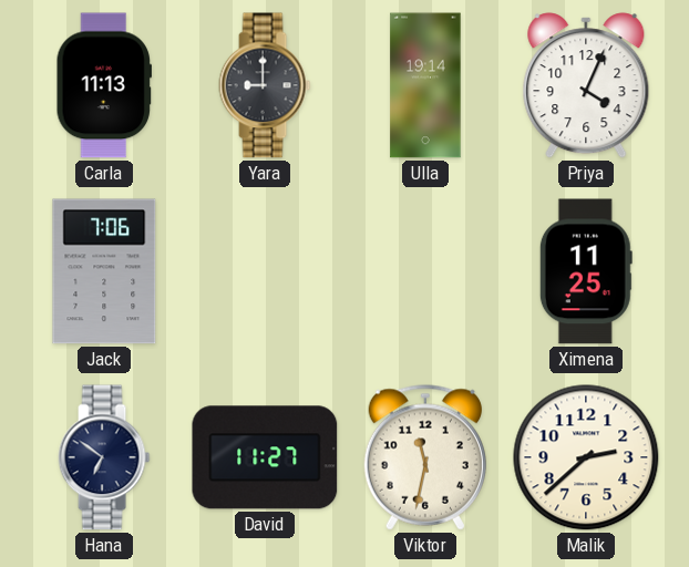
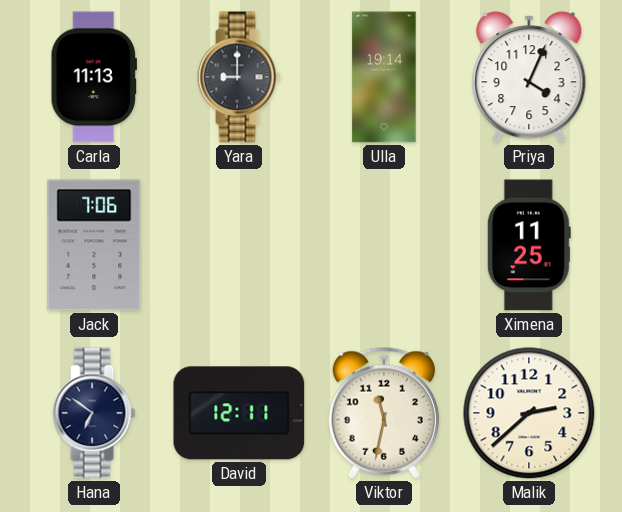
David: 11:27 -> 12:11
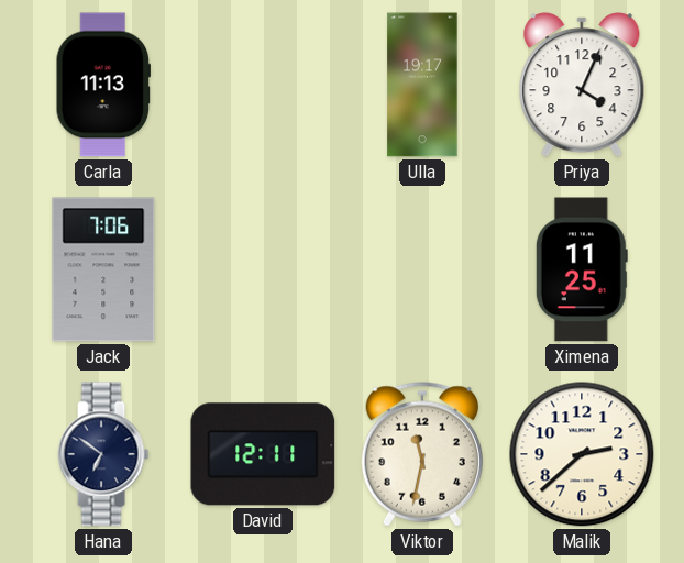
Yara: 9:00 -> none
Ulla: 19:14 -> 19:17
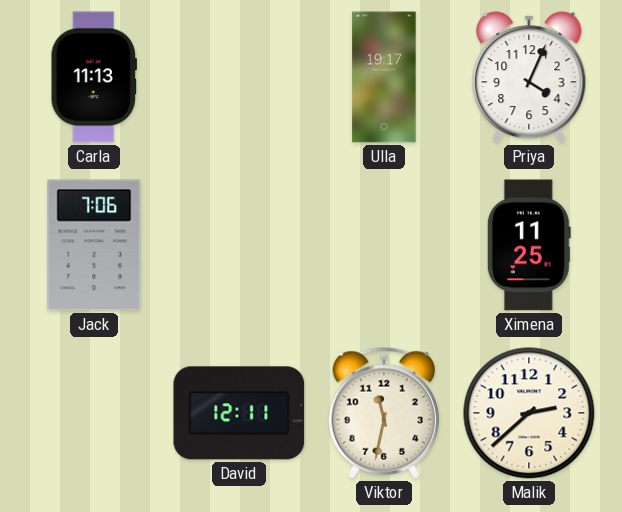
Hana: 6:51 -> none
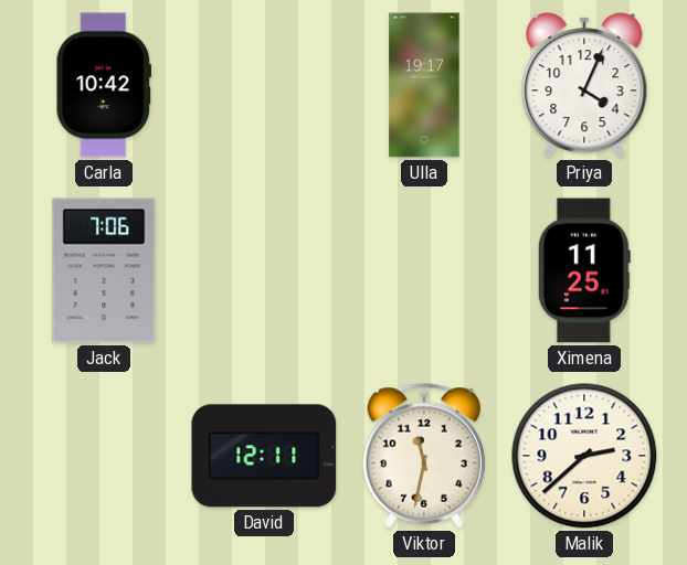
Carla: 11:13 -> 10:42
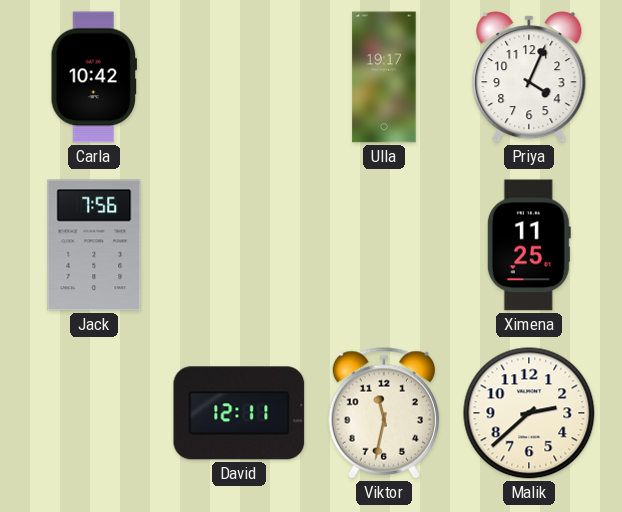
Jack: 7:06 -> 7:56
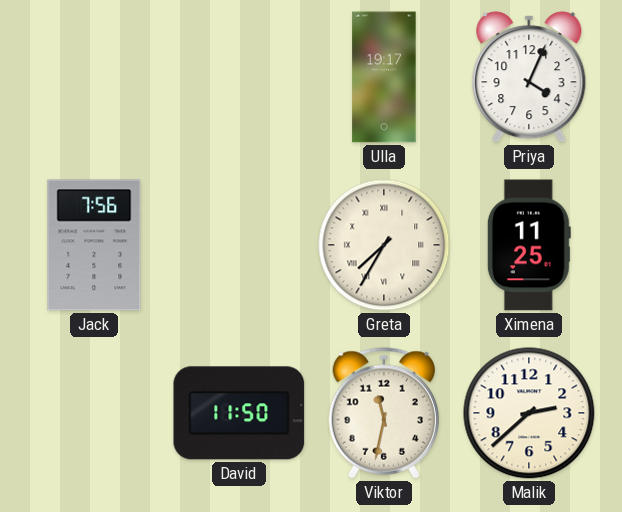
Carla: 10:42 -> none
Greta: none -> 7:35
David: 12:11 -> 11:50
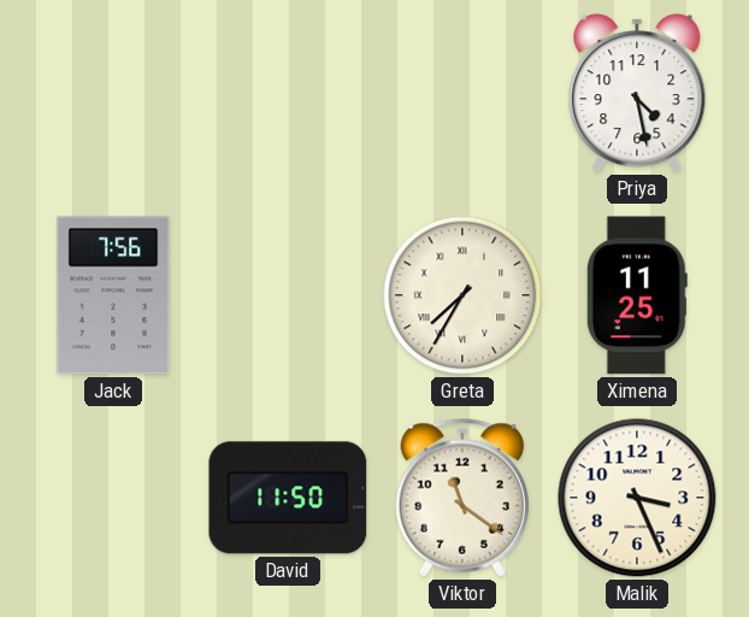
Ulla: 19:17 -> none
Priya: 4:04 -> 4:28
Viktor: 11:32 -> 11:21
Malik: 2:38 -> 3:26
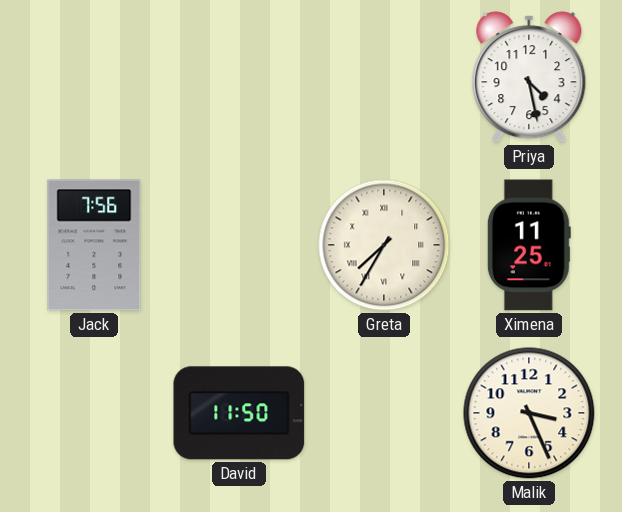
Viktor: 11:21 -> none
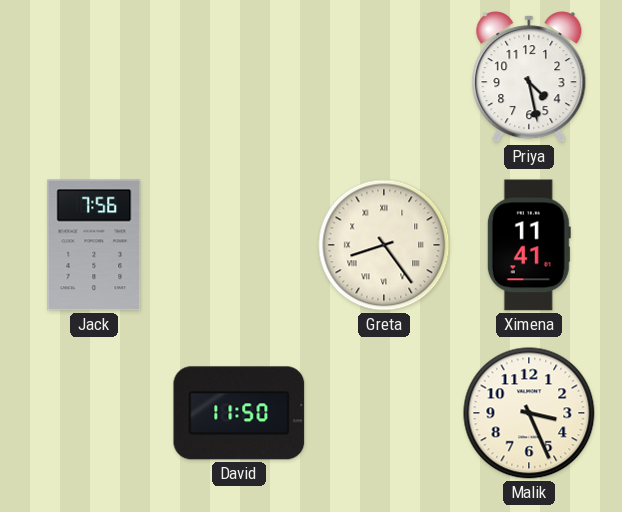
Greta: 7:35 -> 8:24
Ximena: 11:25 -> 11:41
